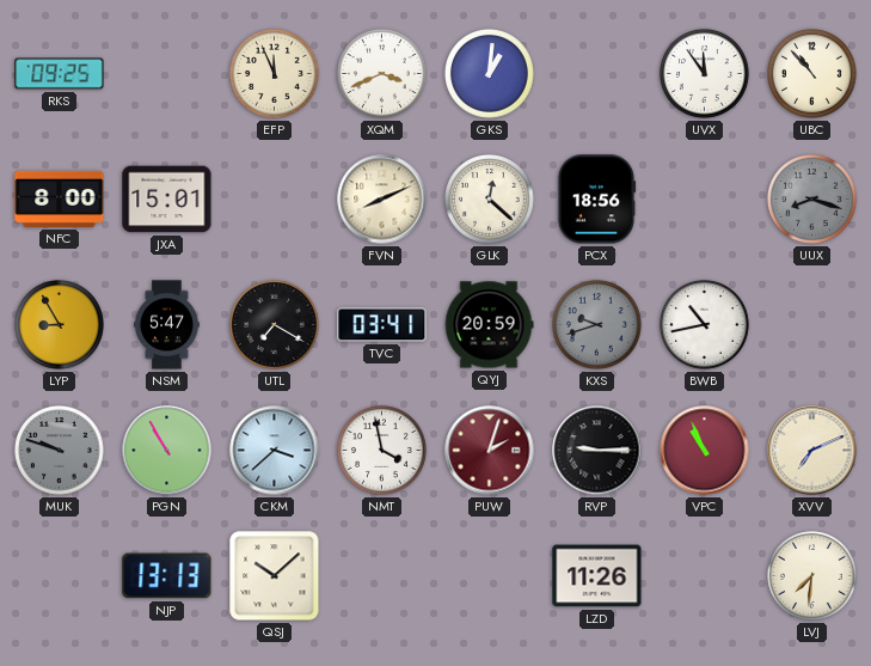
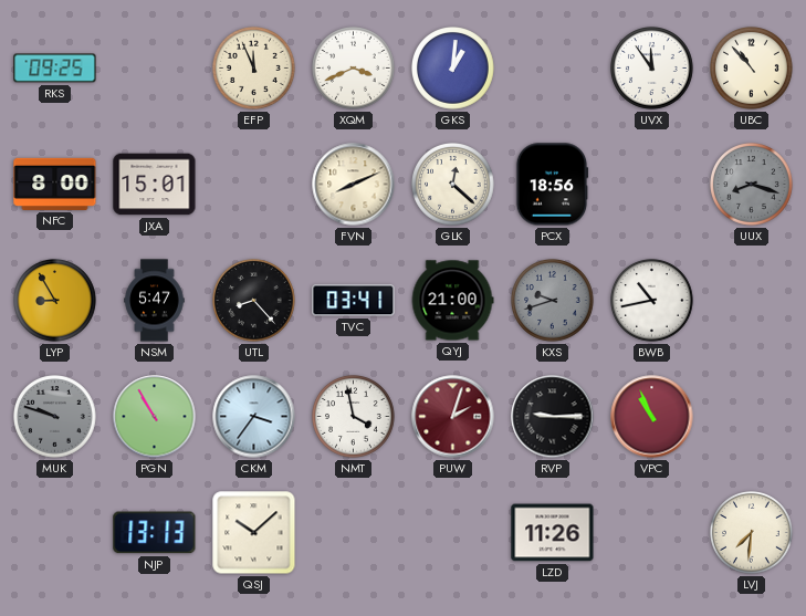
UTL: 7:20 -> 8:23
QYJ: 20:59 -> 21:00
CKM: 3:38 -> 3:36
XVV: 7:11 -> none
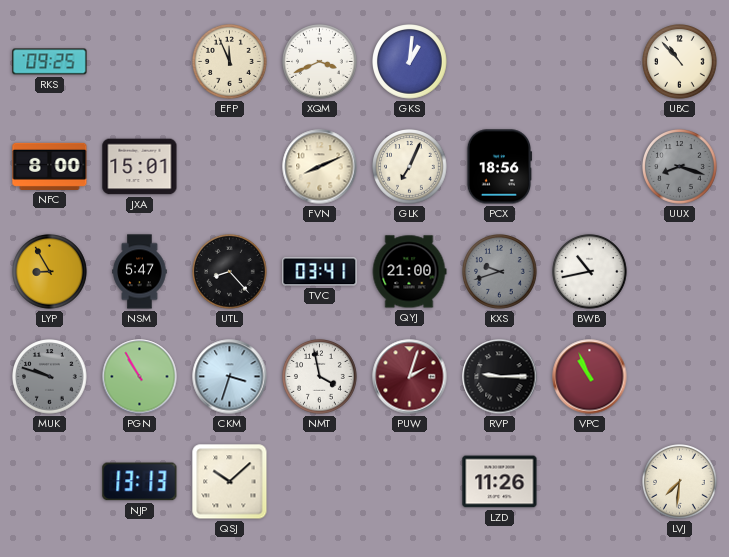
UVX: 11:54 -> none
GLK: 12:22 -> 7:04
CKM: 3:36 -> 3:33
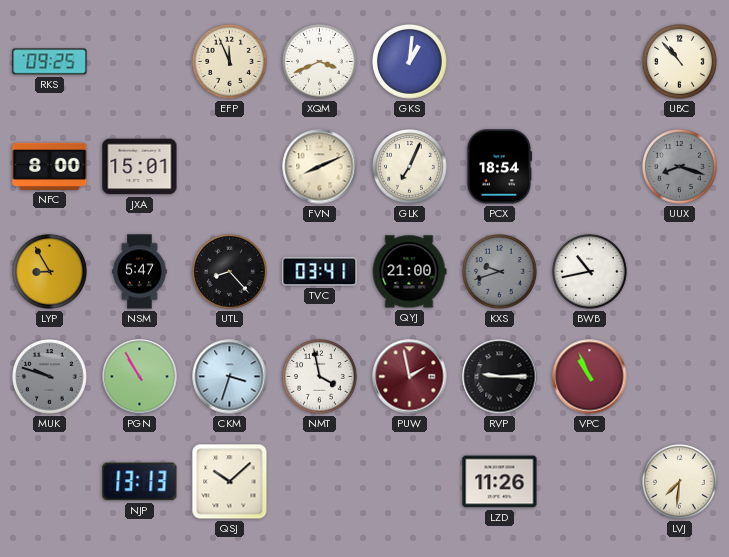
PCX: 18:56 -> 18:54
PUW: 2:03 -> 1:58
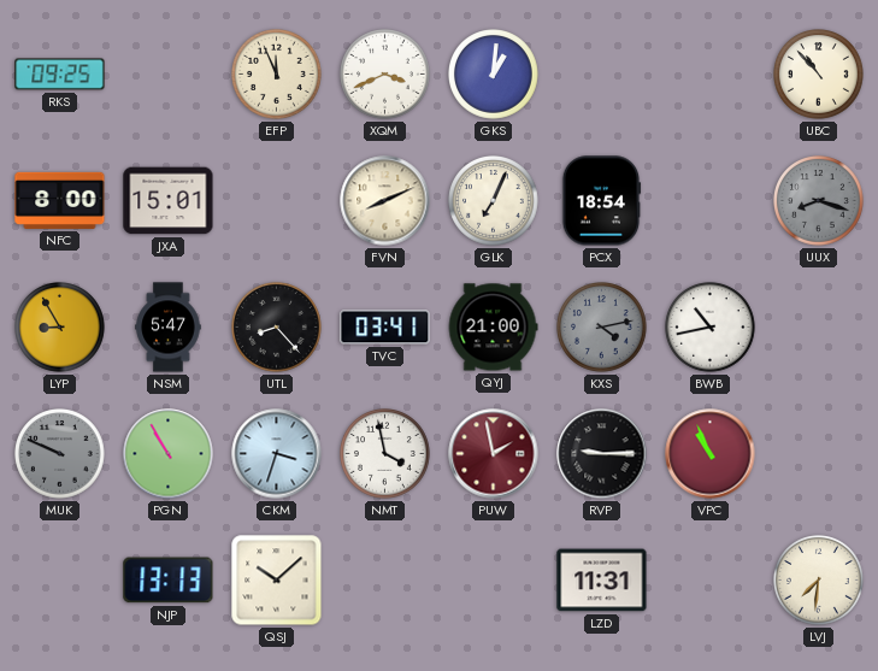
KXS: 9:42 -> 4:13
MUK: 9:48 -> 9:49
LZD: 11:26 -> 11:31
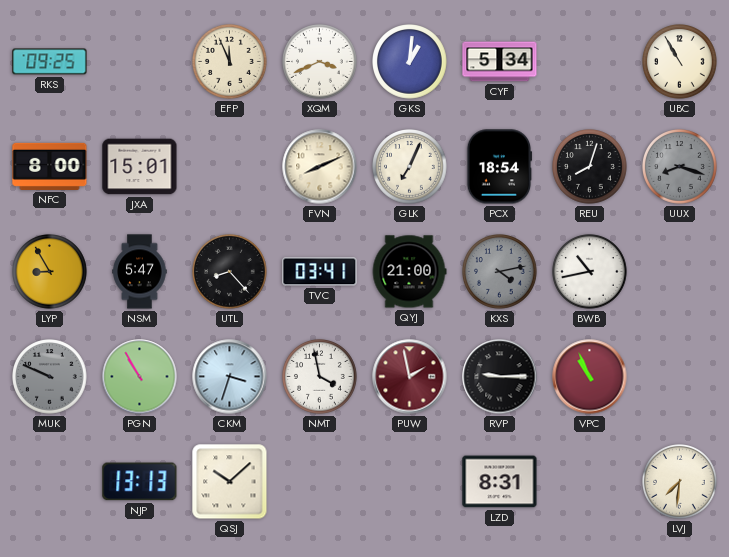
CYF: none -> 5:34
UBC: 10:53 -> 10:55
REU: none -> 8:03
LZD: 11:31 -> 8:31
